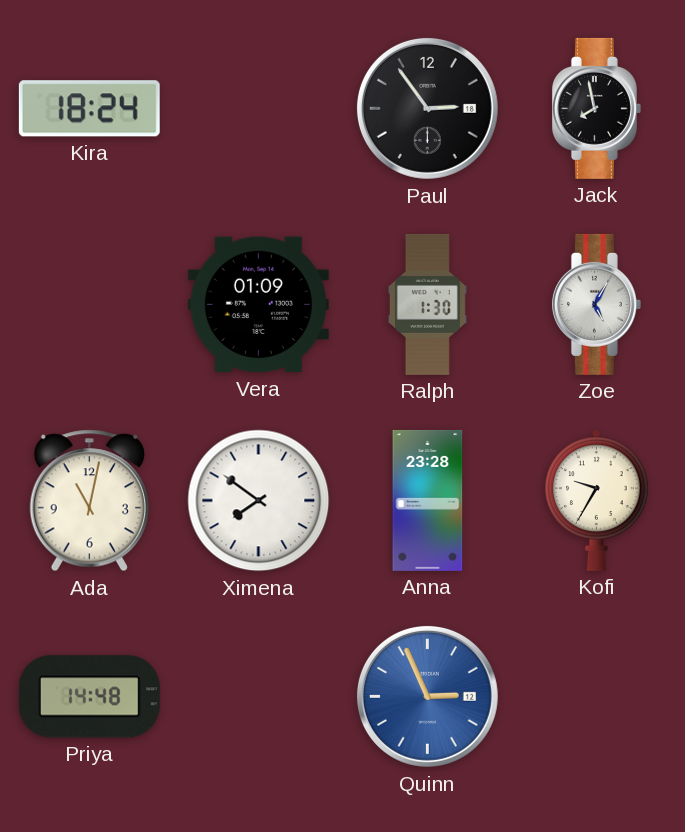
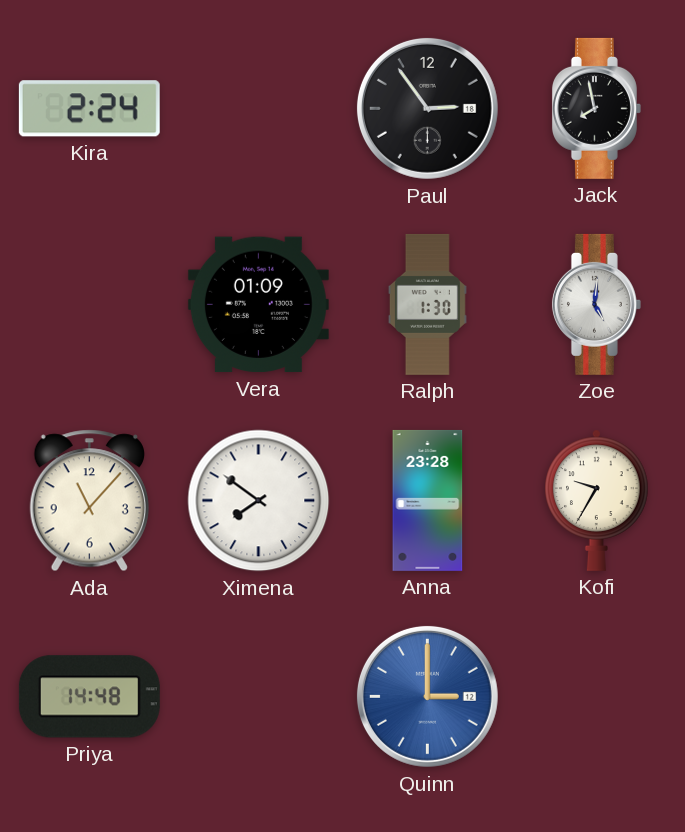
Kira: 18:24 -> 2:24
Zoe: 5:05 -> 5:01
Ada: 11:02 -> 11:07
Quinn: 2:56 -> 3:00
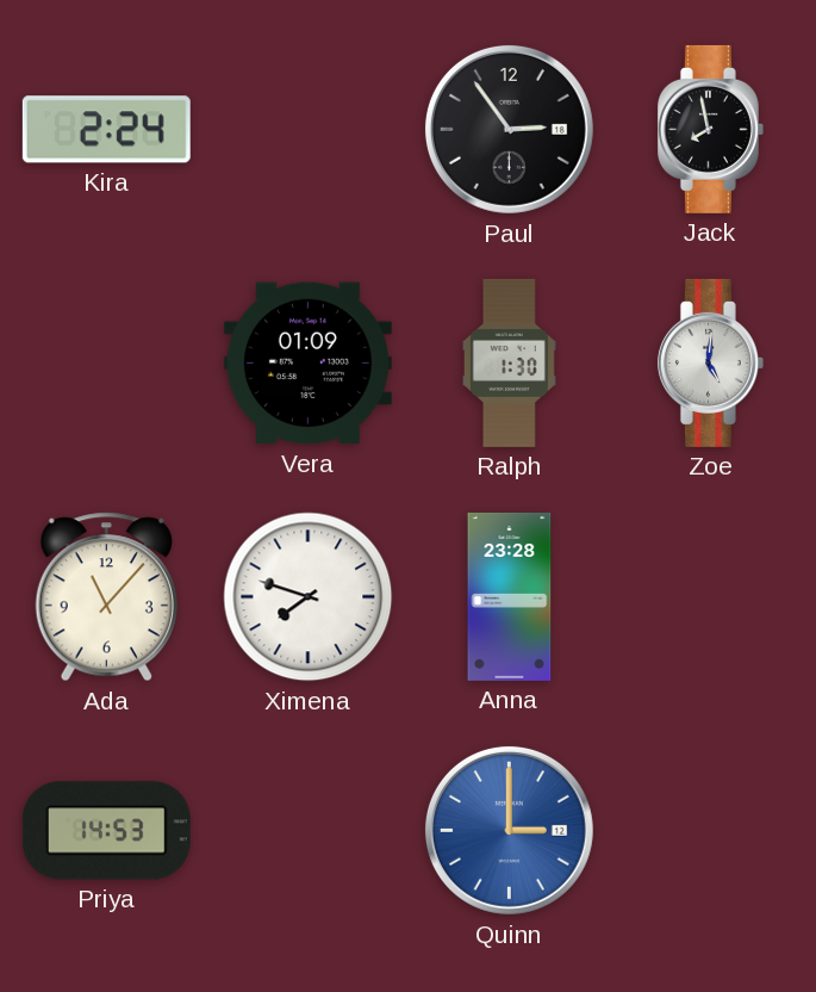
Ximena: 7:51 -> 7:48
Kofi: 9:35 -> none
Priya: 14:48 -> 14:53
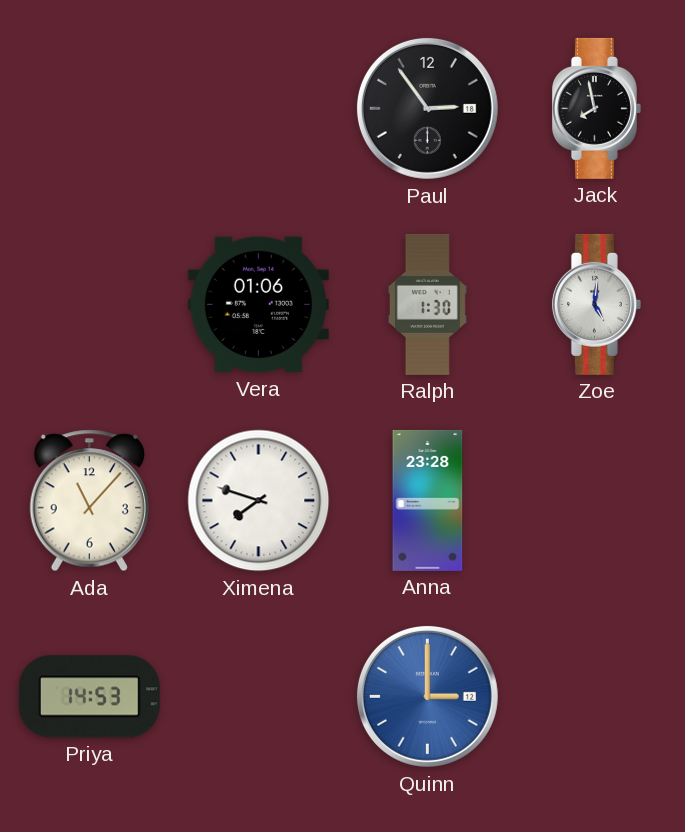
Kira: 2:24 -> none
Vera: 01:09 -> 01:06
